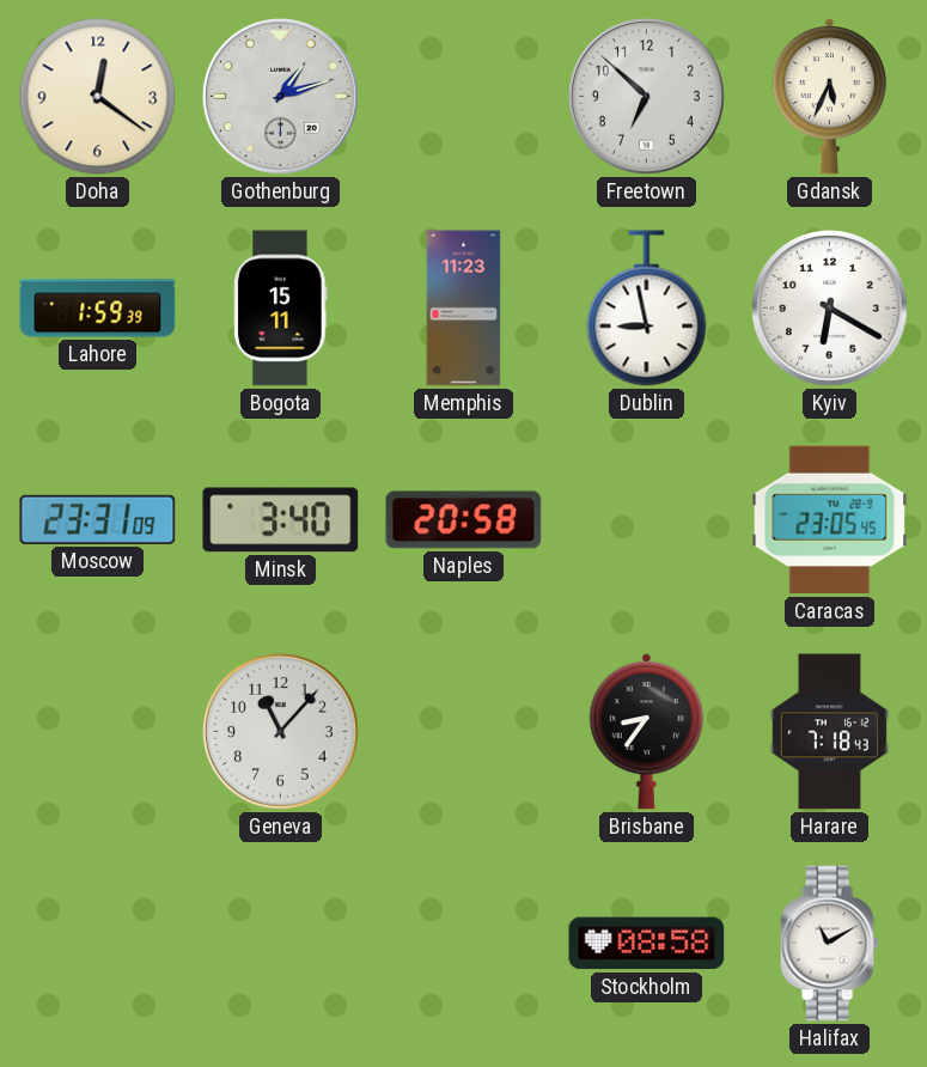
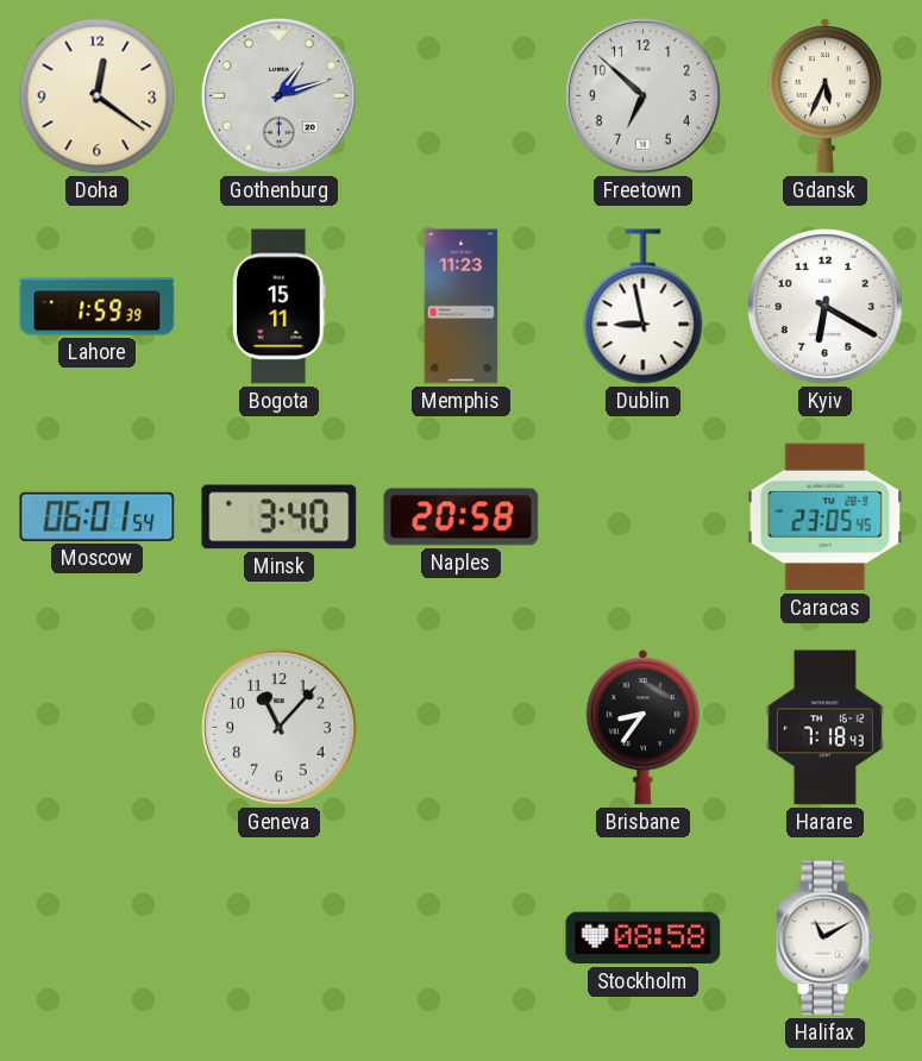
Moscow: 23:31 -> 06:01
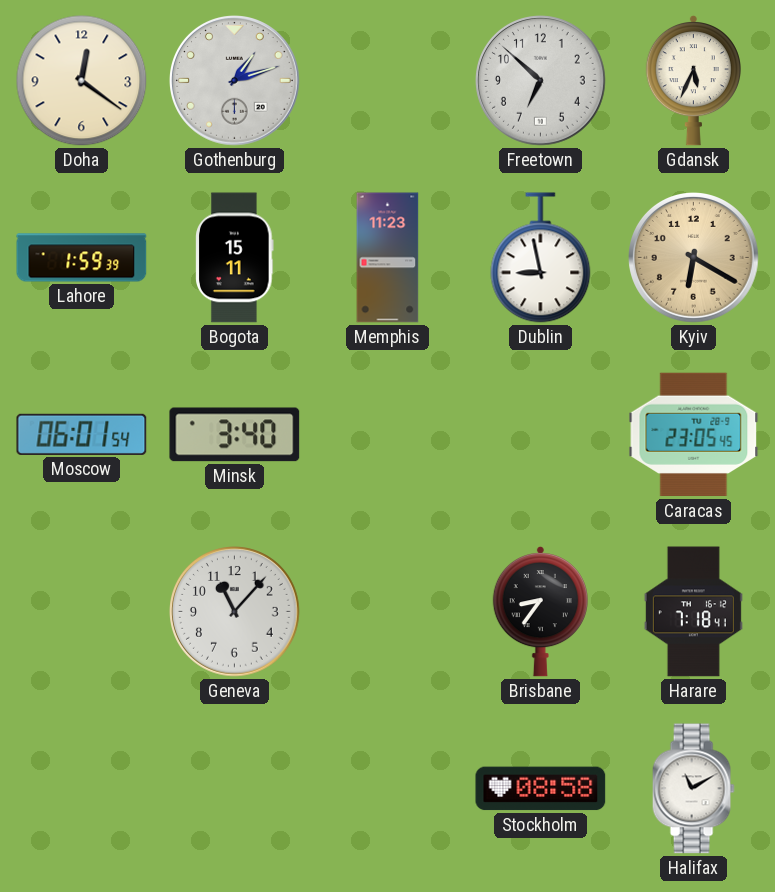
Kyiv dial: white -> champagne
Naples: 20:58 -> none
Harare: 7:18:43 -> 7:18:41
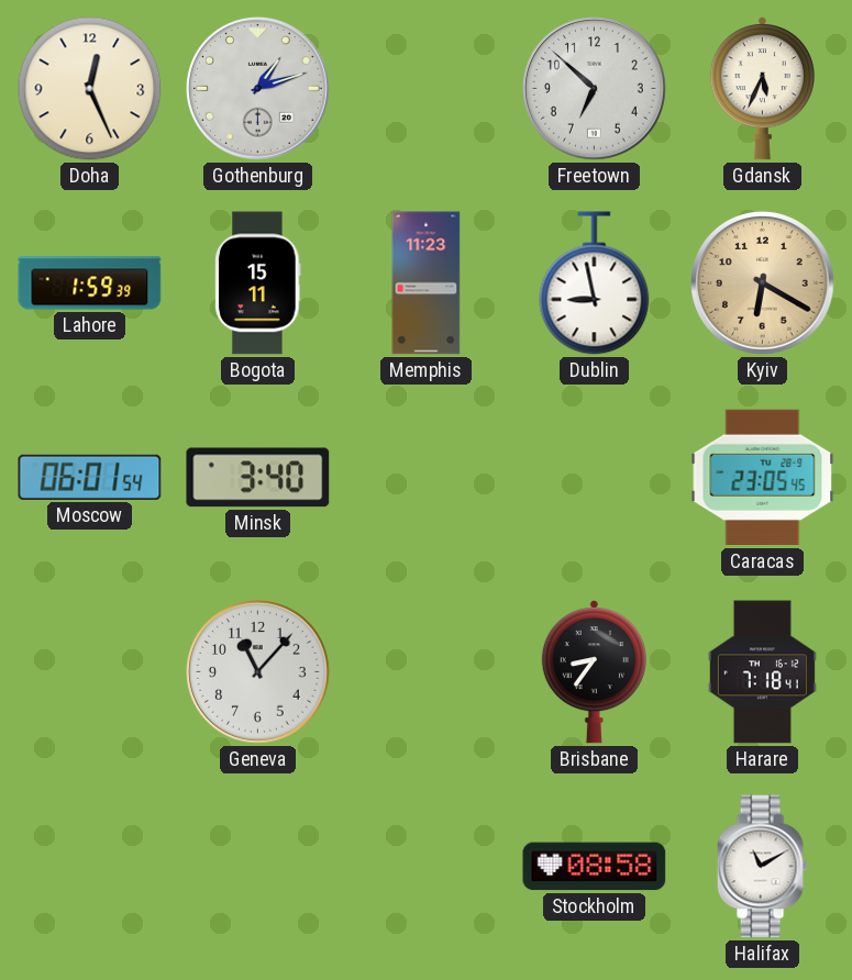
Doha: 12:21 -> 12:26
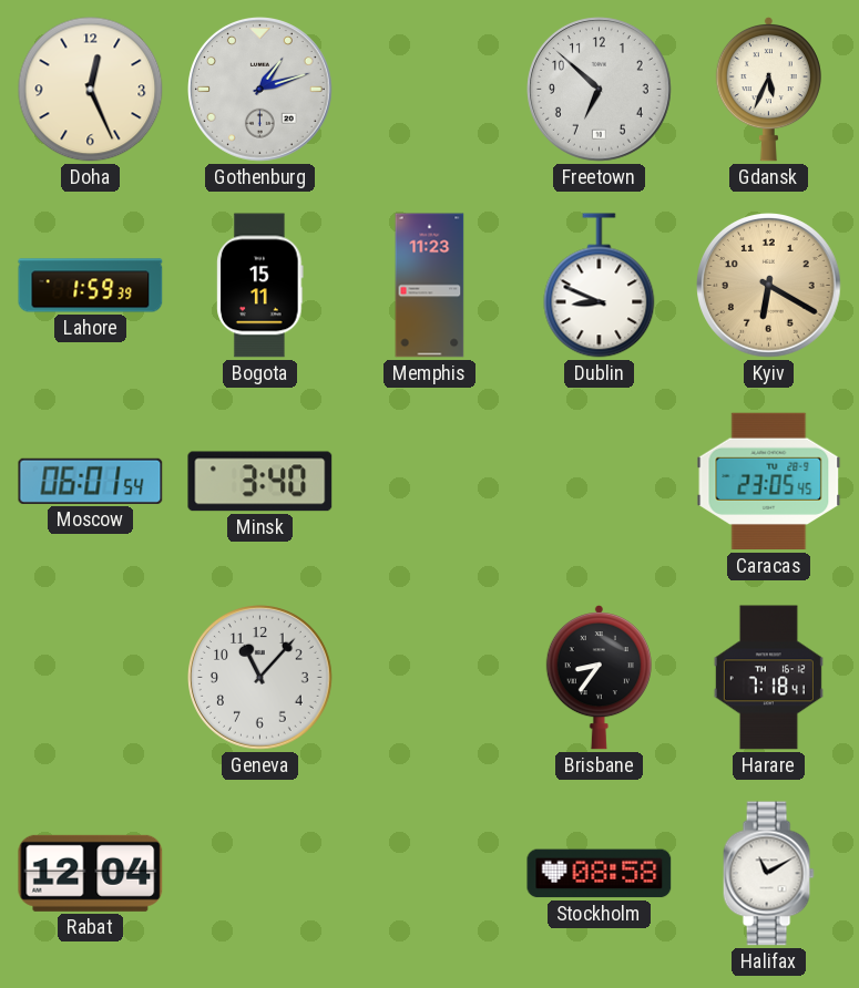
Dublin: 8:58 -> 8:49
Rabat: none -> 12:04
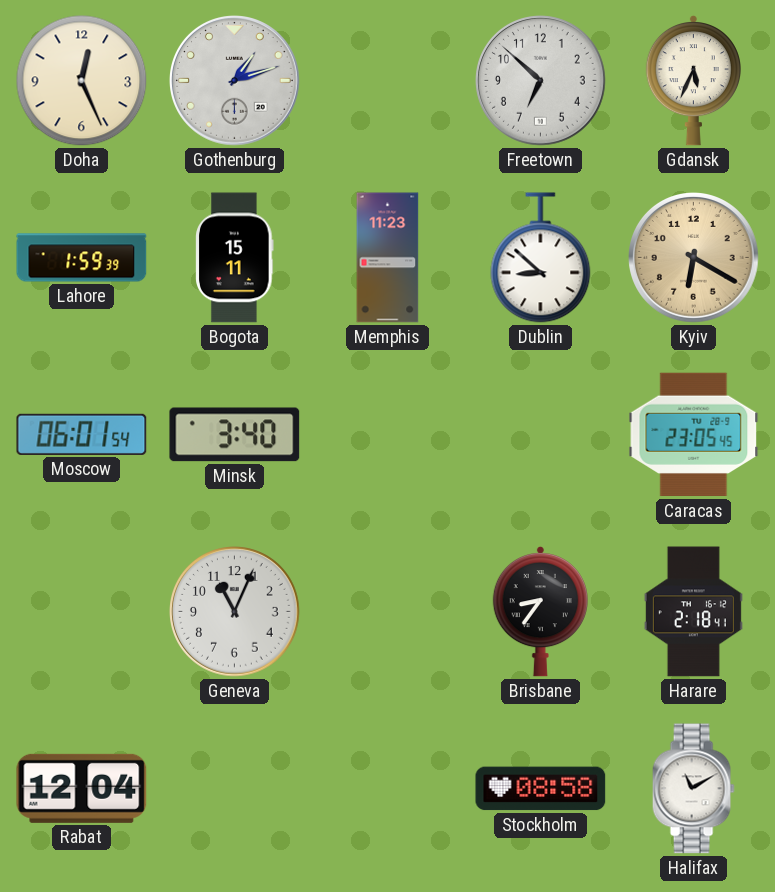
Dublin: 8:49 -> 8:52
Geneva: 11:07 -> 11:04
Harare: 7:18 -> 2:18
